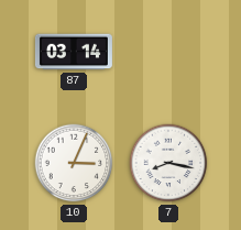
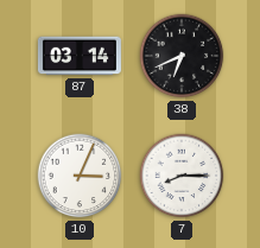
38: none -> 6:41
7: 8:17 -> 8:15
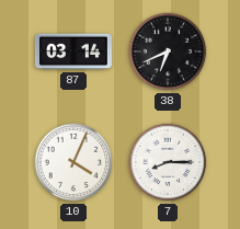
10: 3:04 -> 4:04
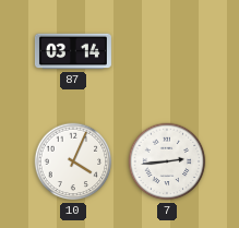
38: 6:41 -> none
7: 8:15 -> 2:44
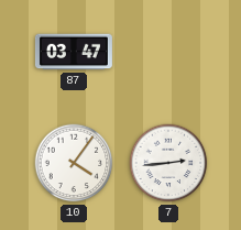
87: 03:14 -> 03:47
10: 4:04 -> 4:06
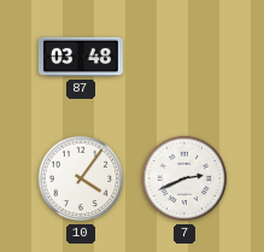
87: 03:47 -> 03:48
7: 2:44 -> 2:41
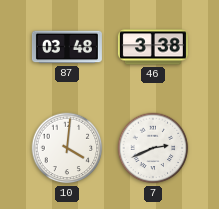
46: none -> 3:38
10: 4:06 -> 4:01
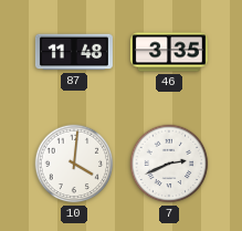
87: 03:48 -> 11:48
46: 3:38 -> 3:35
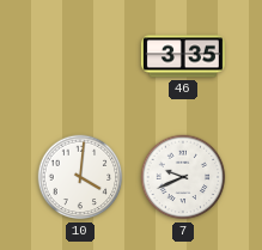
87: 11:48 -> none
7: 2:41 -> 9:41
